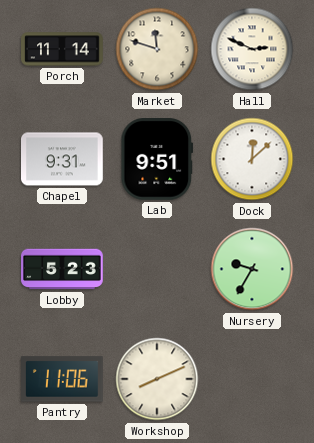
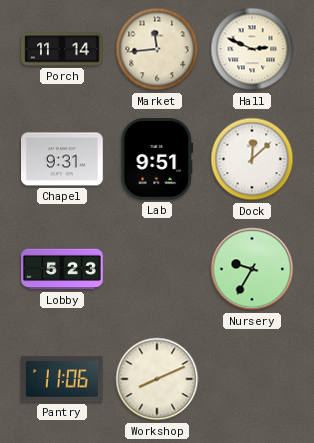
Market: 11:48 -> 11:44
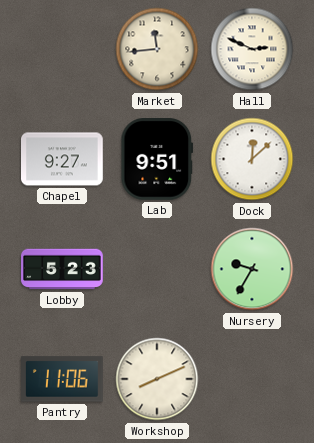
Porch: 11:14 -> none
Chapel: 9:31 -> 9:27
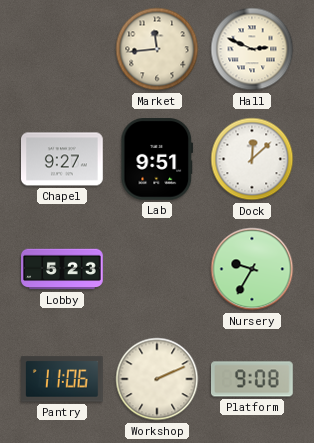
Workshop: 8:11 -> 2:11
Platform: none -> 9:08
